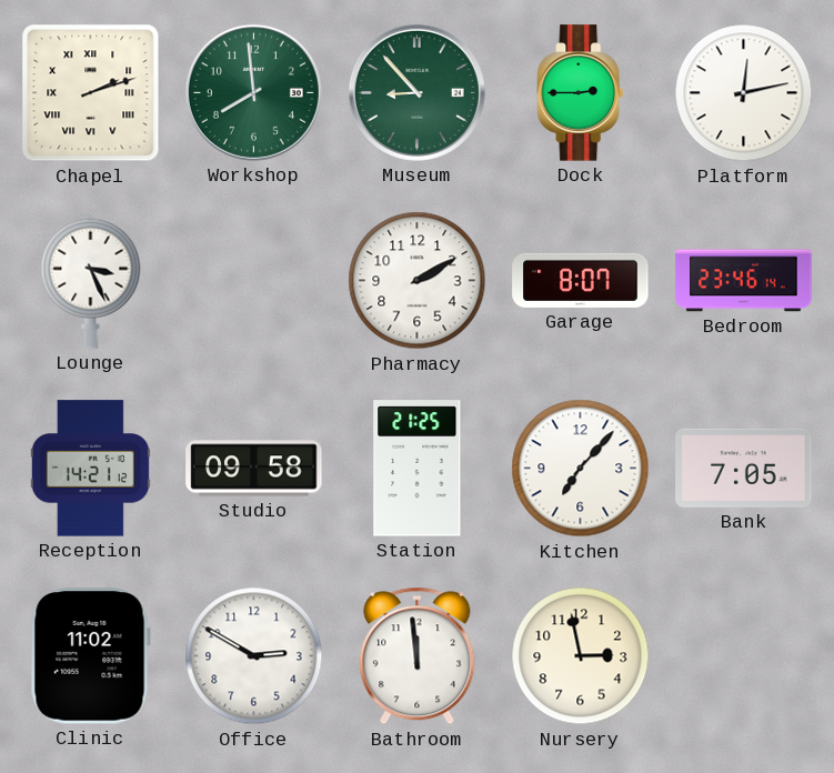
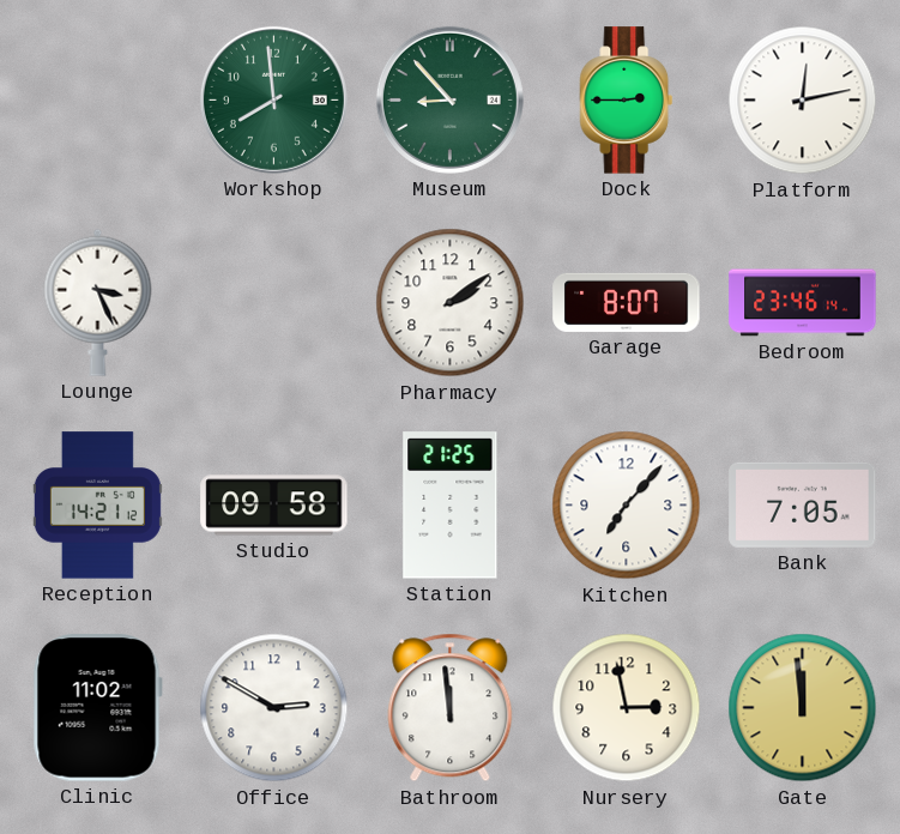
Chapel: 2:12 -> none
Pharmacy: 2:10 -> 2:09
Gate: none -> 11:59
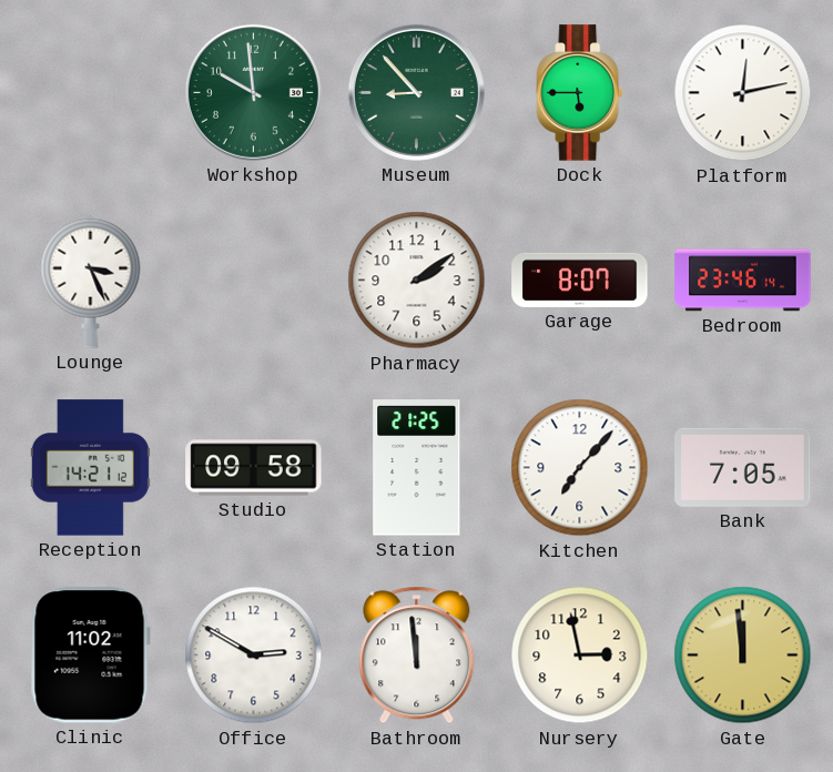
Workshop: 7:59 -> 9:59
Dock: 2:45 -> 5:45
